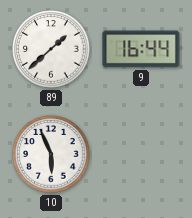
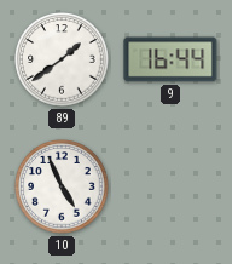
89: 1:38 -> 1:39
10: 5:56 -> 4:56
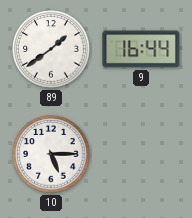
10: 4:56 -> 5:15
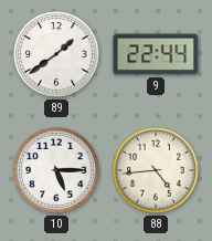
9: 16:44 -> 22:44
88: none -> 4:44
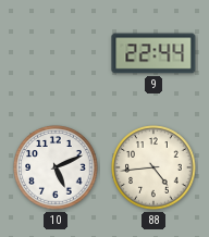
89: 1:39 -> none
10: 5:15 -> 5:11
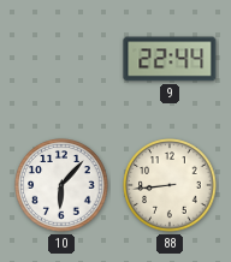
10: 5:11 -> 6:07
88: 4:44 -> 8:44
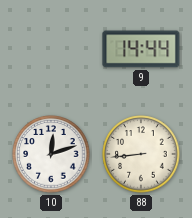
9: 22:44 -> 14:44
10: 6:07 -> 12:12
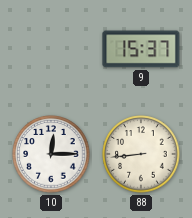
9: 14:44 -> 15:37
10: 12:12 -> 12:15
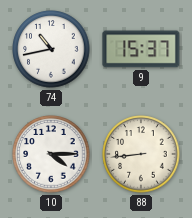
74: none -> 10:43
10: 12:15 -> 4:15
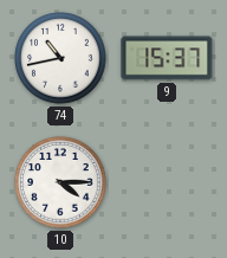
88: 8:44 -> none
